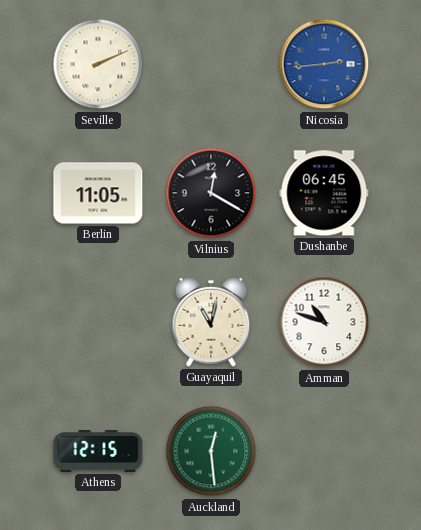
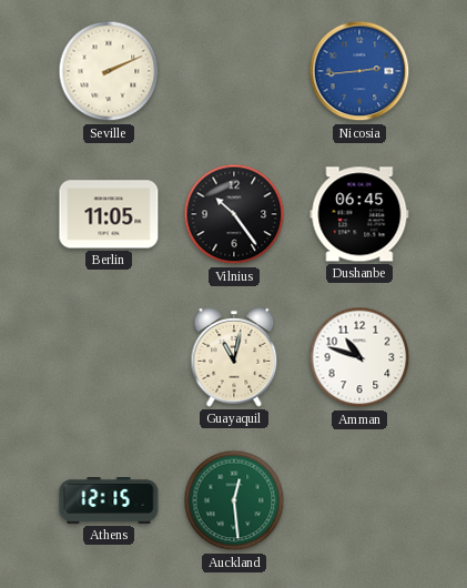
Vilnius: 12:20 -> 10:24
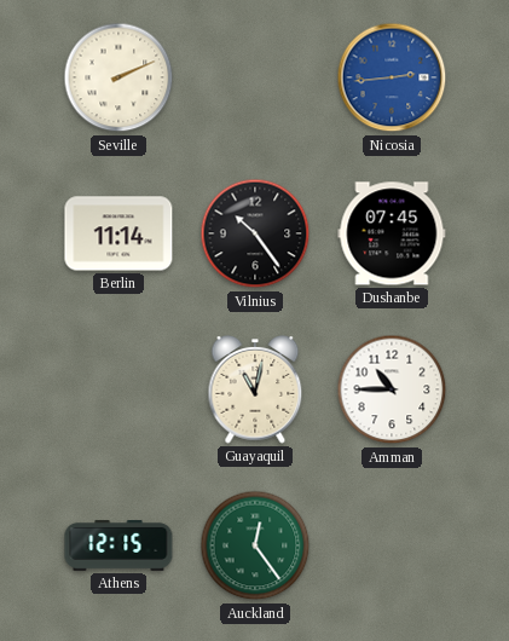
Berlin: 11:05 -> 11:14
Dushanbe: 06:45 -> 07:45
Amman: 10:48 -> 10:45
Auckland: 12:29 -> 12:24
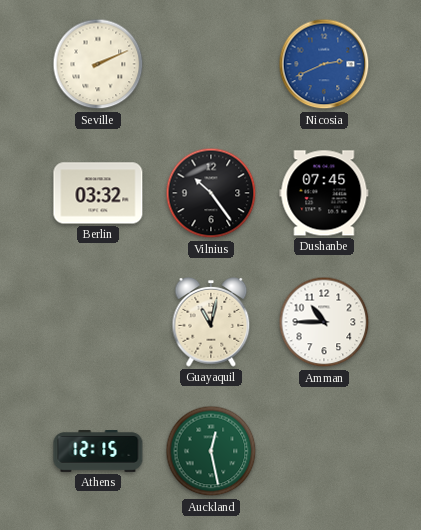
Nicosia: 2:44 -> 2:41
Berlin: 11:14 -> 03:32
Auckland: 12:24 -> 12:28
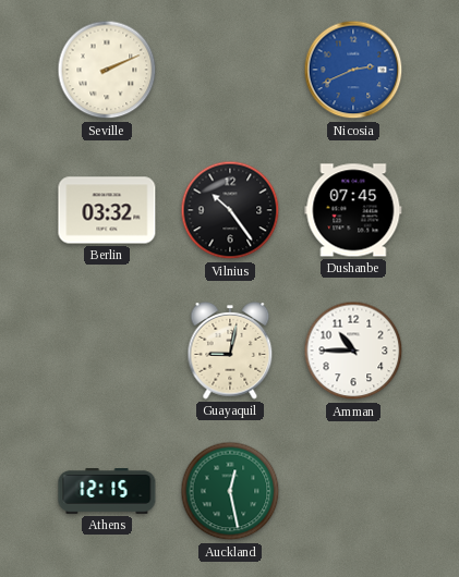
Guayaquil: 11:02 -> 9:02
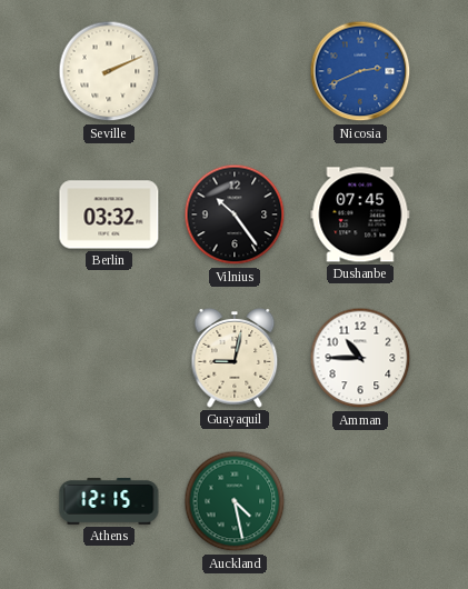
Auckland: 12:28 -> 4:28
